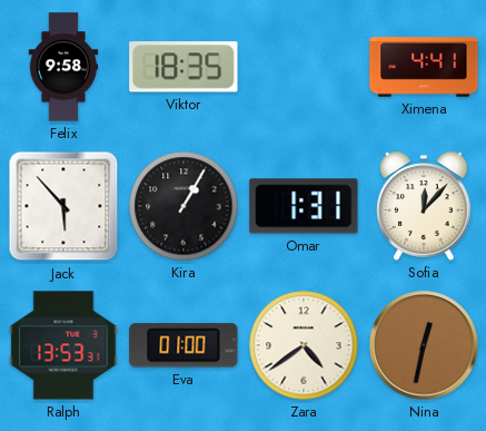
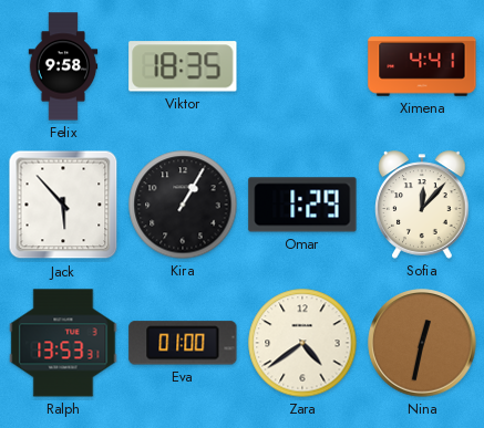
Omar: 1:31 -> 1:29
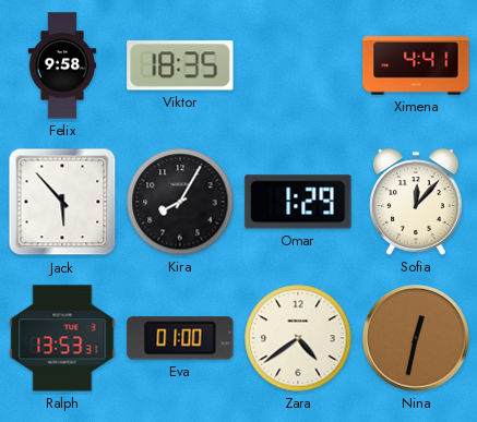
Kira: 1:05 -> 8:05
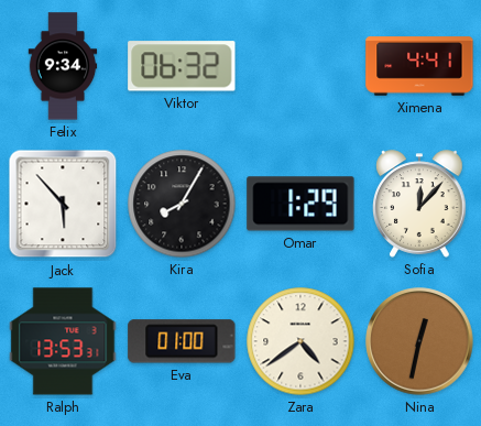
Felix: 9:58 -> 9:34
Viktor: 18:35 -> 06:32
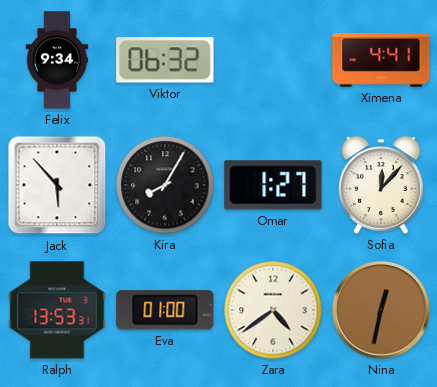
Omar: 1:29 -> 1:27
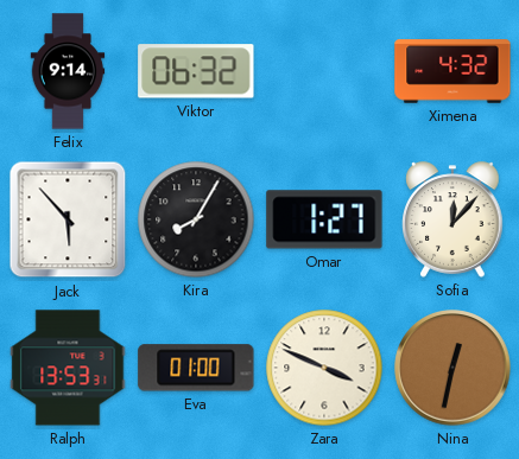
Felix: 9:34 -> 9:14
Ximena: 4:41 -> 4:32
Zara: 4:39 -> 3:49
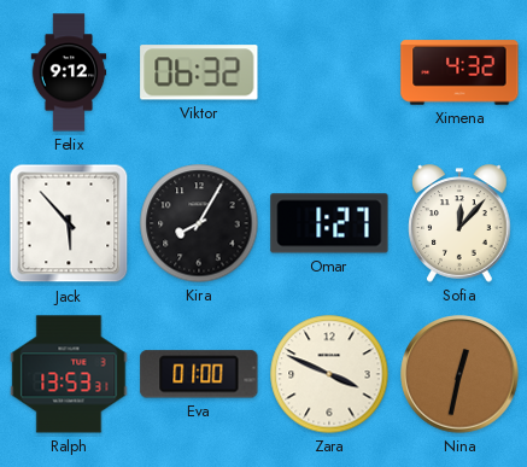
Felix: 9:14 -> 9:12
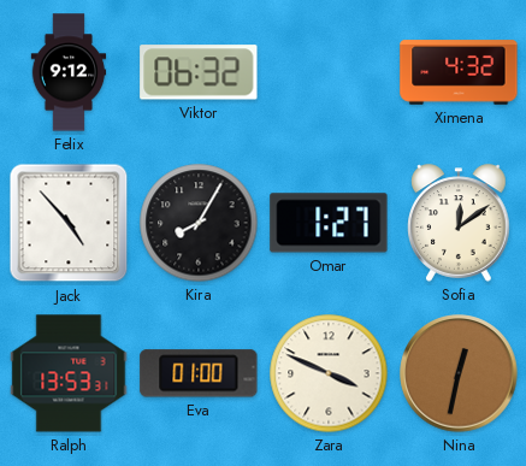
Jack: 5:53 -> 4:53
Sofia: 12:07 -> 12:09
